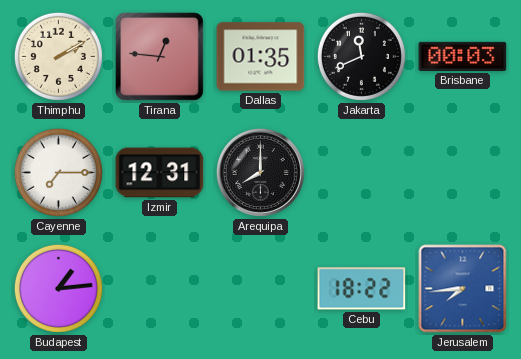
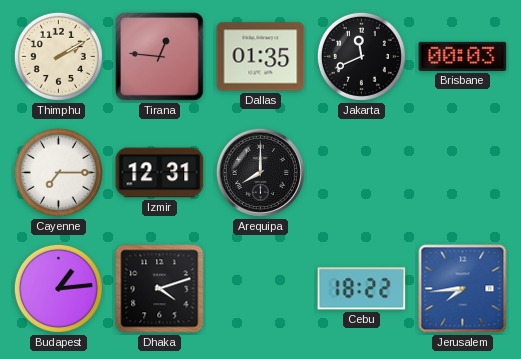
Dhaka: none -> 4:12
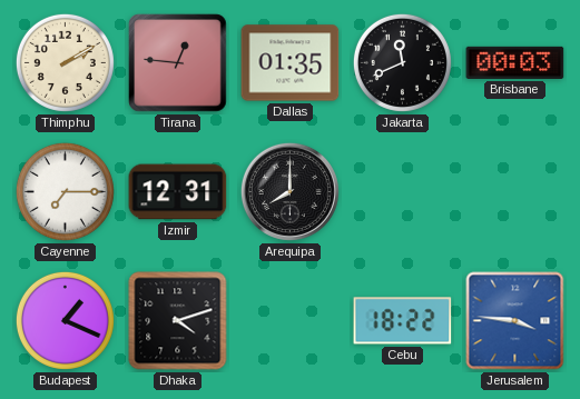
Budapest: 1:14 -> 1:19
Jerusalem: 7:44 -> 3:46
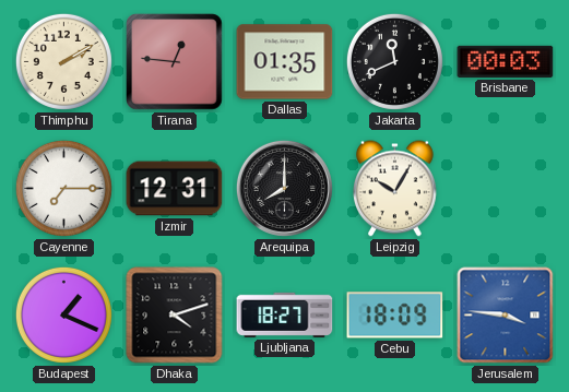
Leipzig: none -> 10:05
Ljubljana: none -> 18:27
Cebu: 18:22 -> 18:09
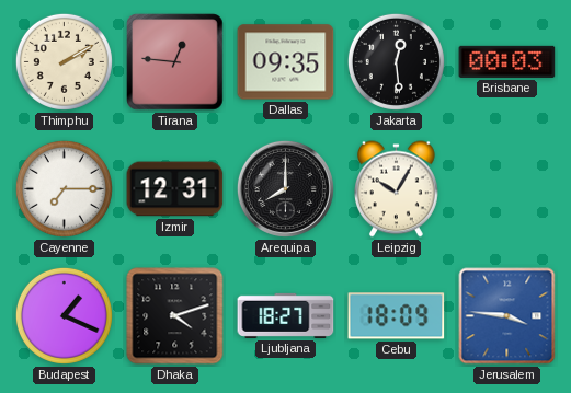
Dallas: 01:35 -> 09:35
Jakarta: 11:41 -> 12:29
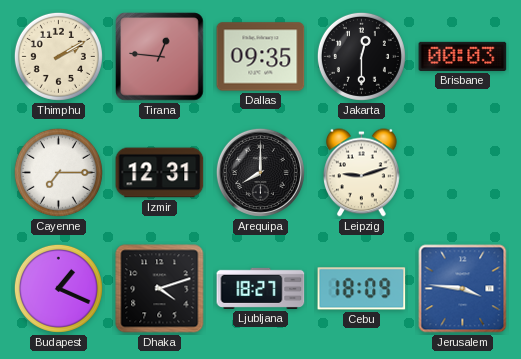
Jakarta: 12:29 -> 12:30
Leipzig: 10:05 -> 9:12
